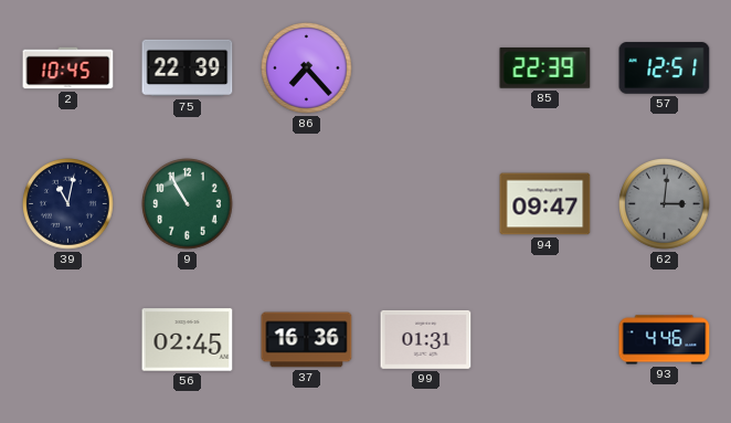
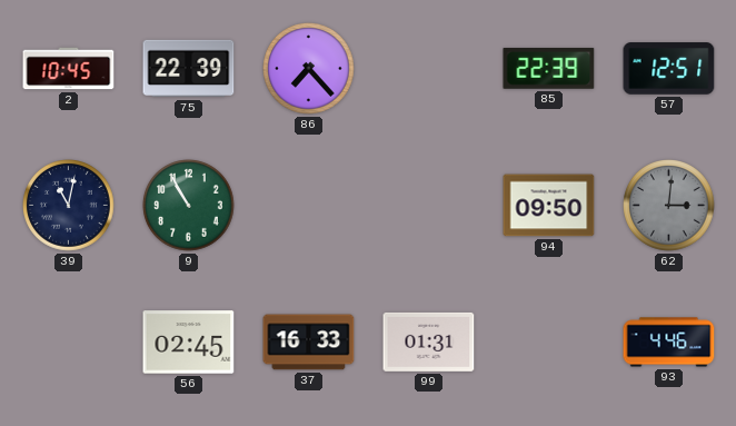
94: 09:47 -> 09:50
37: 16:36 -> 16:33
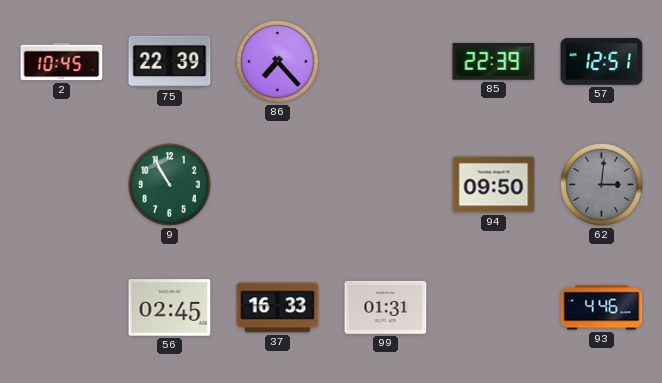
39: 11:02 -> none
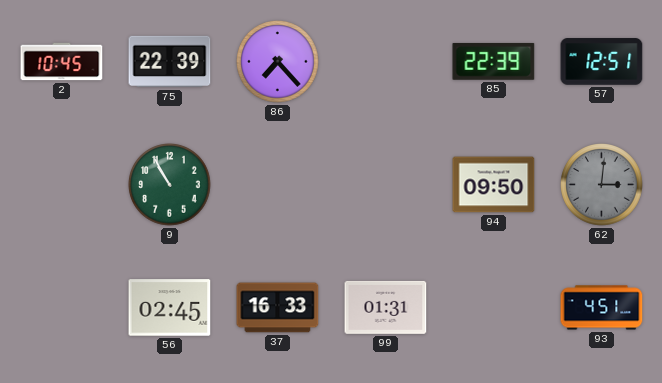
93: 4:46 -> 4:51
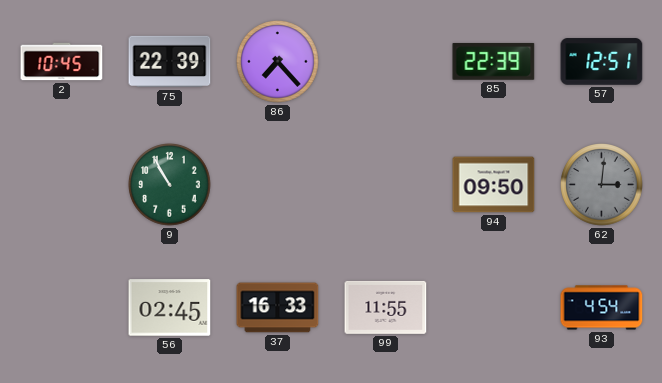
99: 01:31 -> 11:55
93: 4:51 -> 4:54
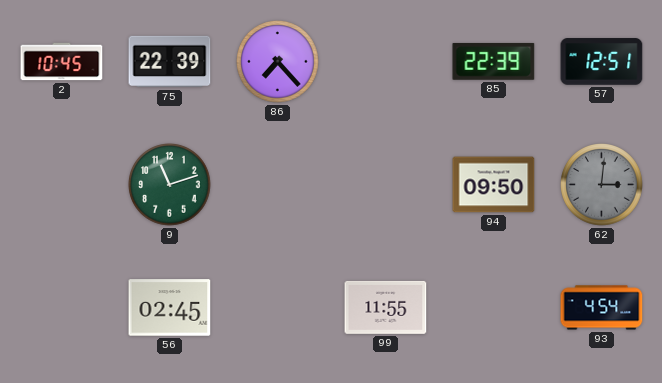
9: 10:55 -> 11:12
37: 16:33 -> none
